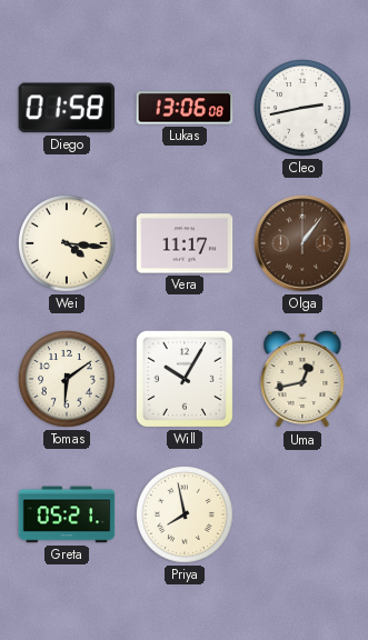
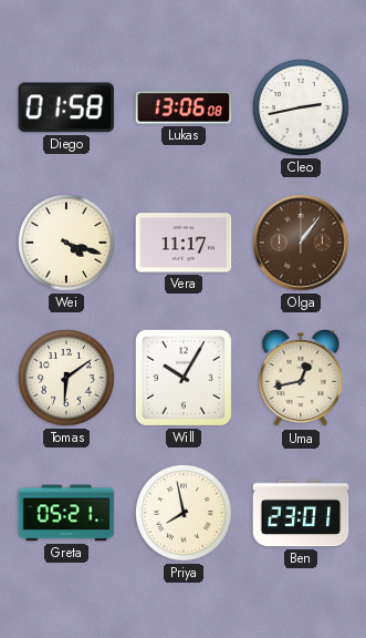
Wei: 4:16 -> 4:18
Ben: none -> 23:01
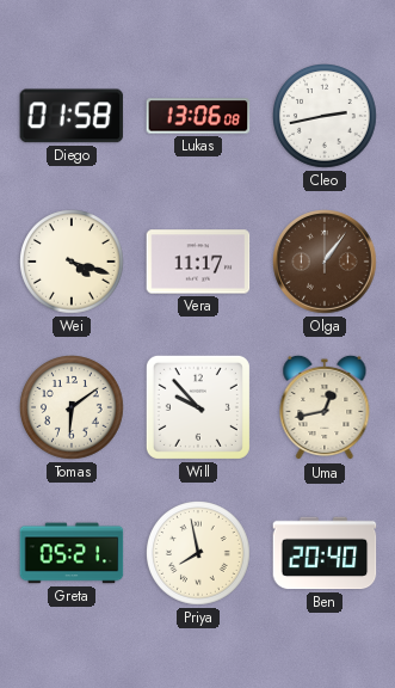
Will: 10:05 -> 9:53
Ben: 23:01 -> 20:40
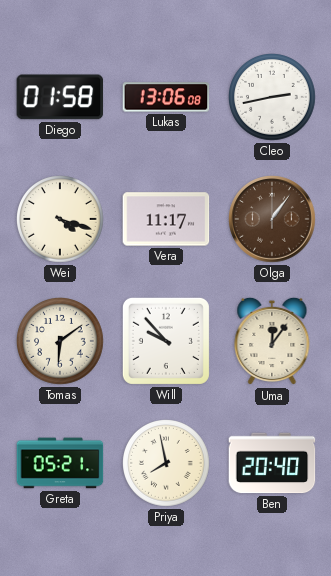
Uma: 12:43 -> 12:06
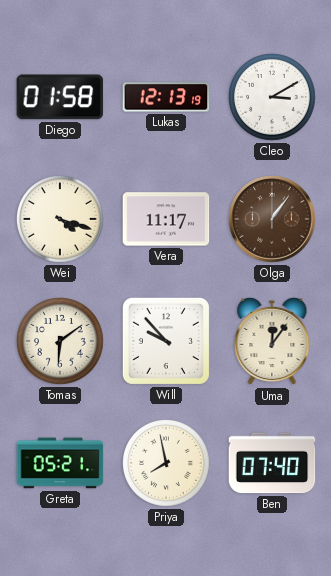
Lukas: 13:06 -> 12:13
Cleo: 2:43 -> 3:10
Ben: 20:40 -> 07:40
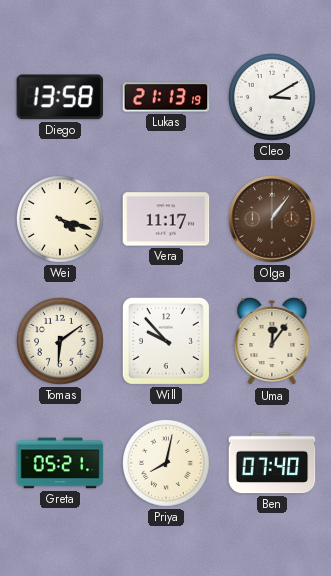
Diego: 01:58 -> 13:58
Lukas: 12:13 -> 21:13
Priya: 7:58 -> 8:02
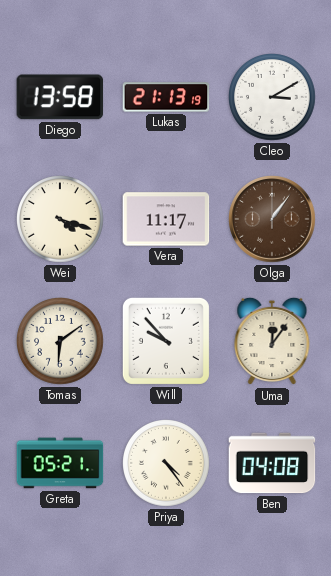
Priya: 8:02 -> 4:24
Ben: 07:40 -> 04:08
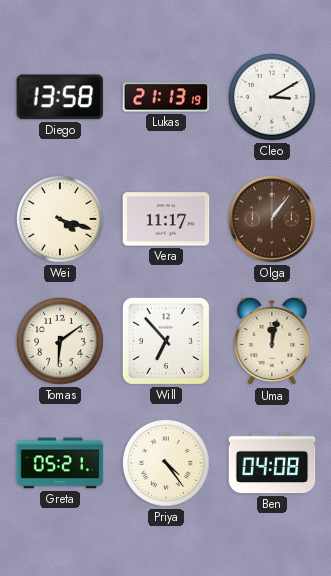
Will: 9:53 -> 6:53
Uma: 12:06 -> 12:02
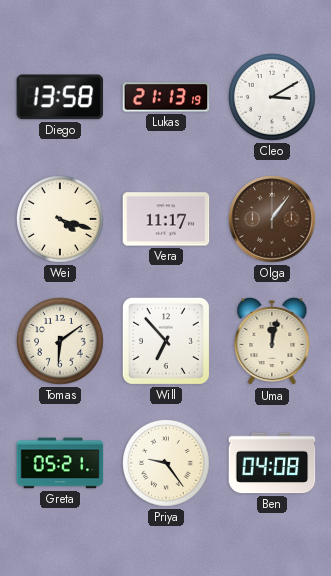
Priya: 4:24 -> 9:24
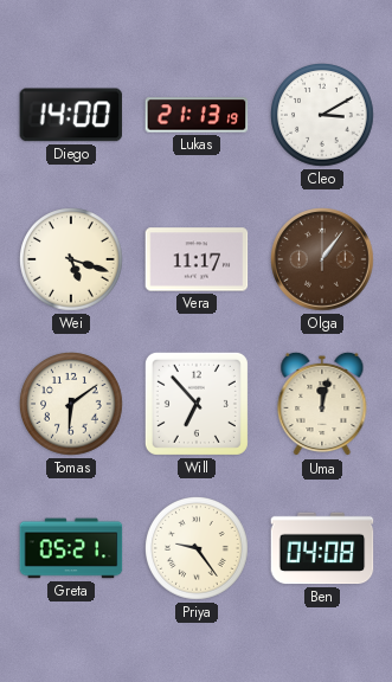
Diego: 13:58 -> 14:00
Wei: 4:18 -> 5:18
